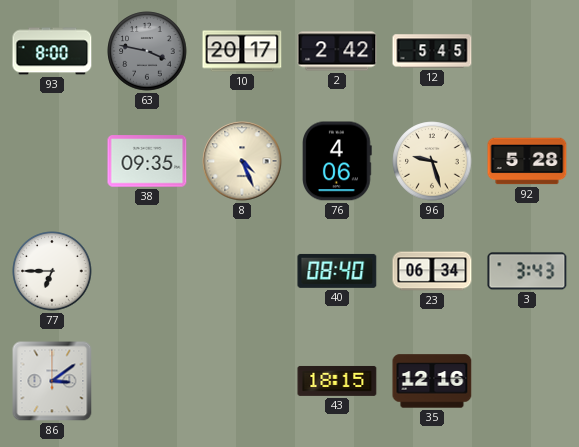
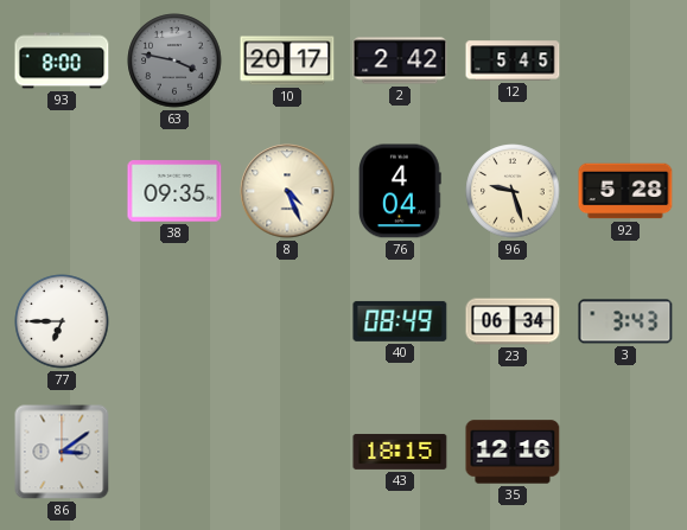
76: 4:06 -> 4:04
40: 08:40 -> 08:49
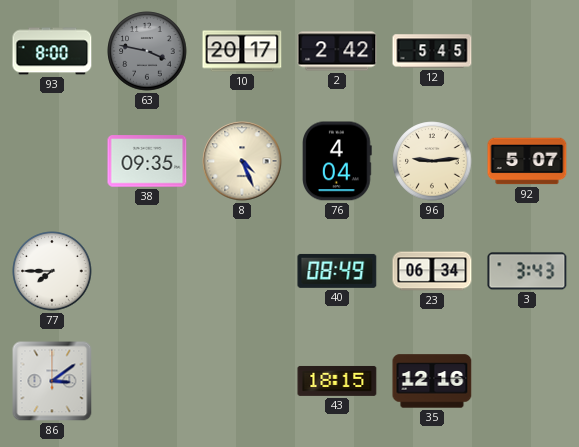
96: 9:27 -> 9:14
92: 5:28 -> 5:07
77: 6:45 -> 7:45
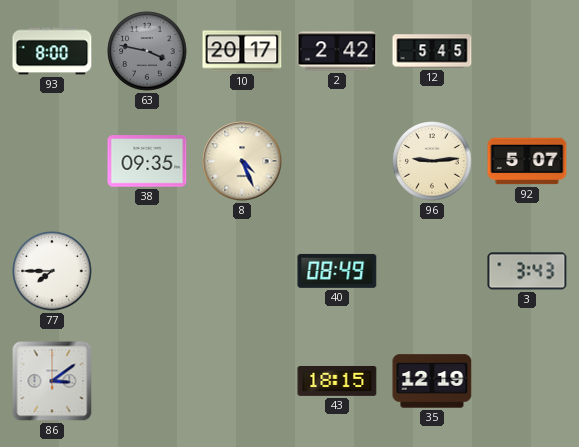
76: 4:04 -> none
23: 06:34 -> none
35: 12:16 -> 12:19
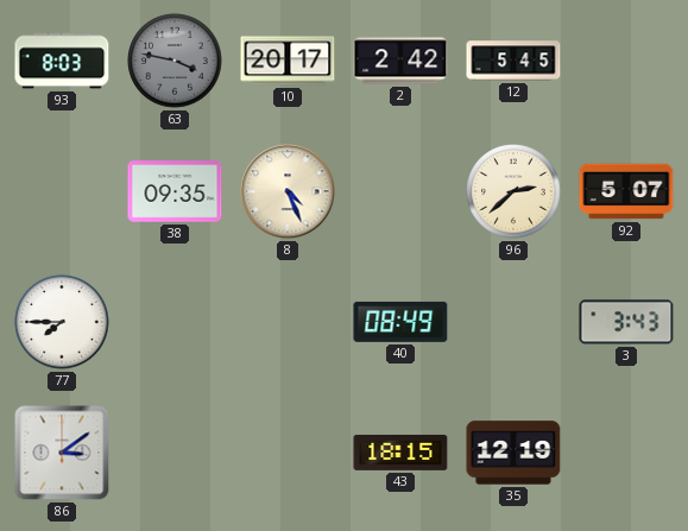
93: 8:00 -> 8:03
96: 9:14 -> 2:38
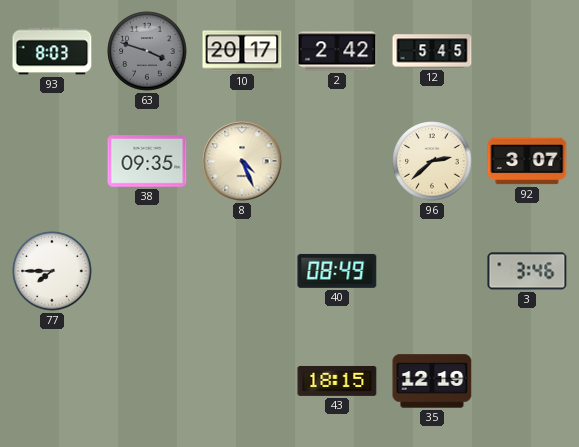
63: 3:47 -> 3:48
92: 5:07 -> 3:07
3: 3:43 -> 3:46
86: 3:09 -> none
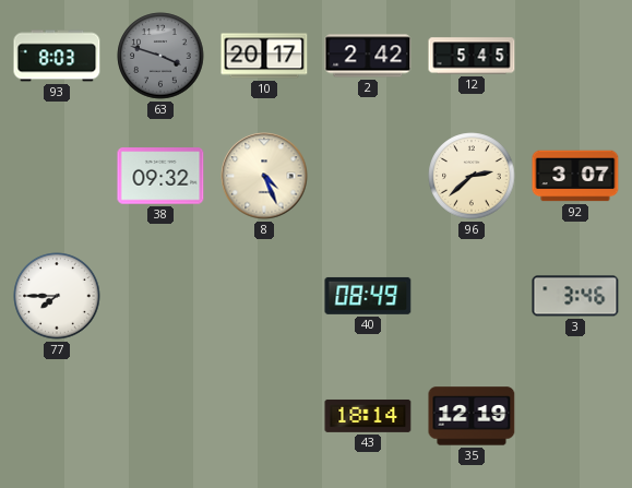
38: 09:35 -> 09:32
43: 18:15 -> 18:14
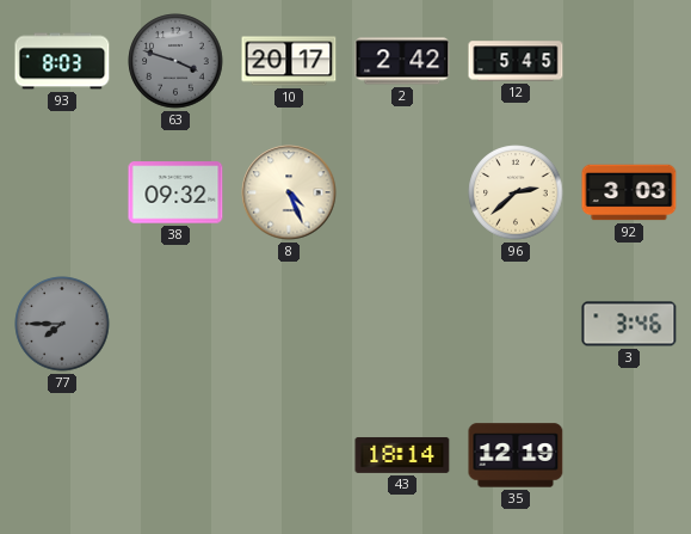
92: 3:07 -> 3:03
77 dial: white -> grey
40: 08:49 -> none
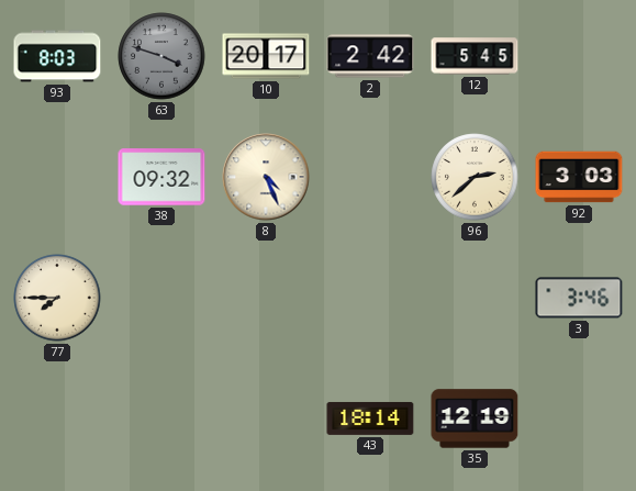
77 dial: grey -> cream
